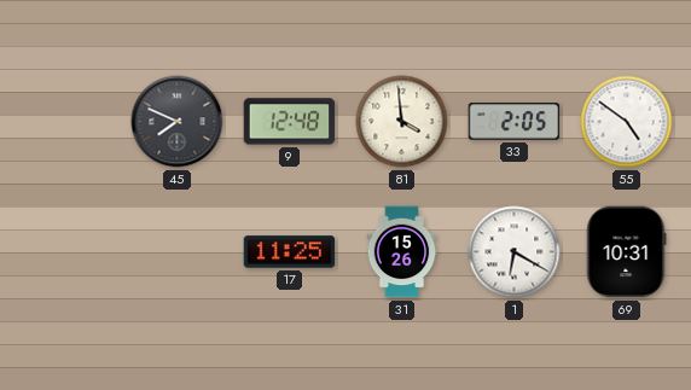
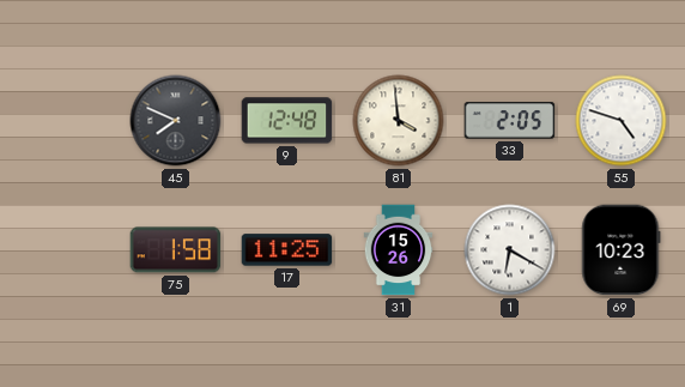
55: 4:51 -> 4:48
75: none -> 1:58
69: 10:31 -> 10:23
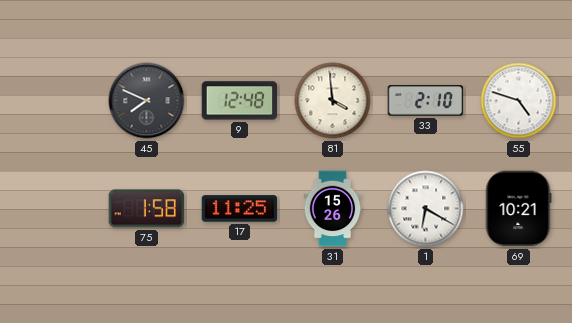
33: 2:05 -> 2:10
69: 10:23 -> 10:21
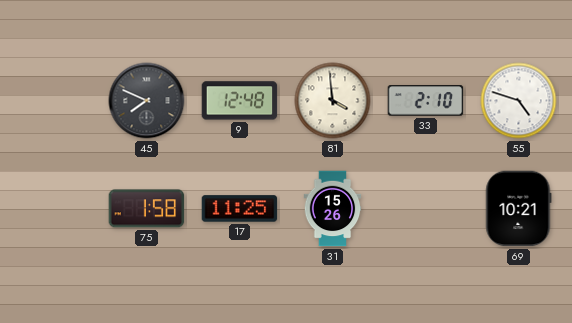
1: 6:20 -> none
